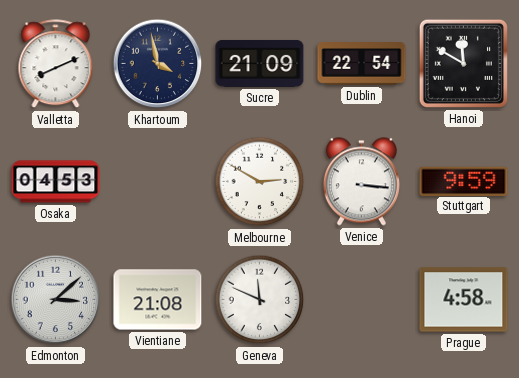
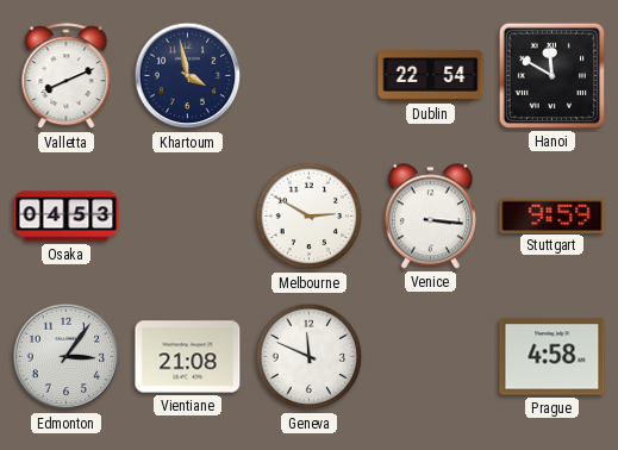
Sucre: 21:09 -> none
Edmonton: 3:08 -> 3:06
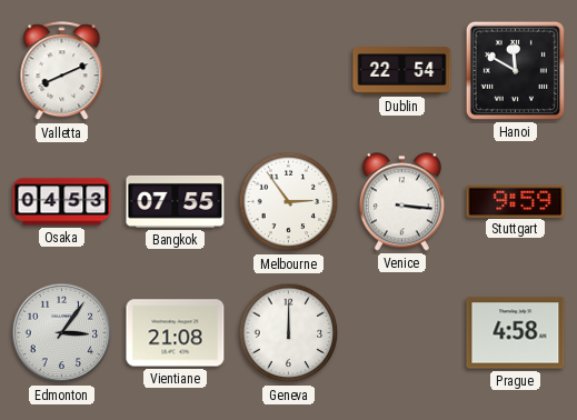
Khartoum: 3:58 -> none
Bangkok: none -> 07:55
Melbourne: 2:50 -> 2:54
Geneva: 11:49 -> 12:00
